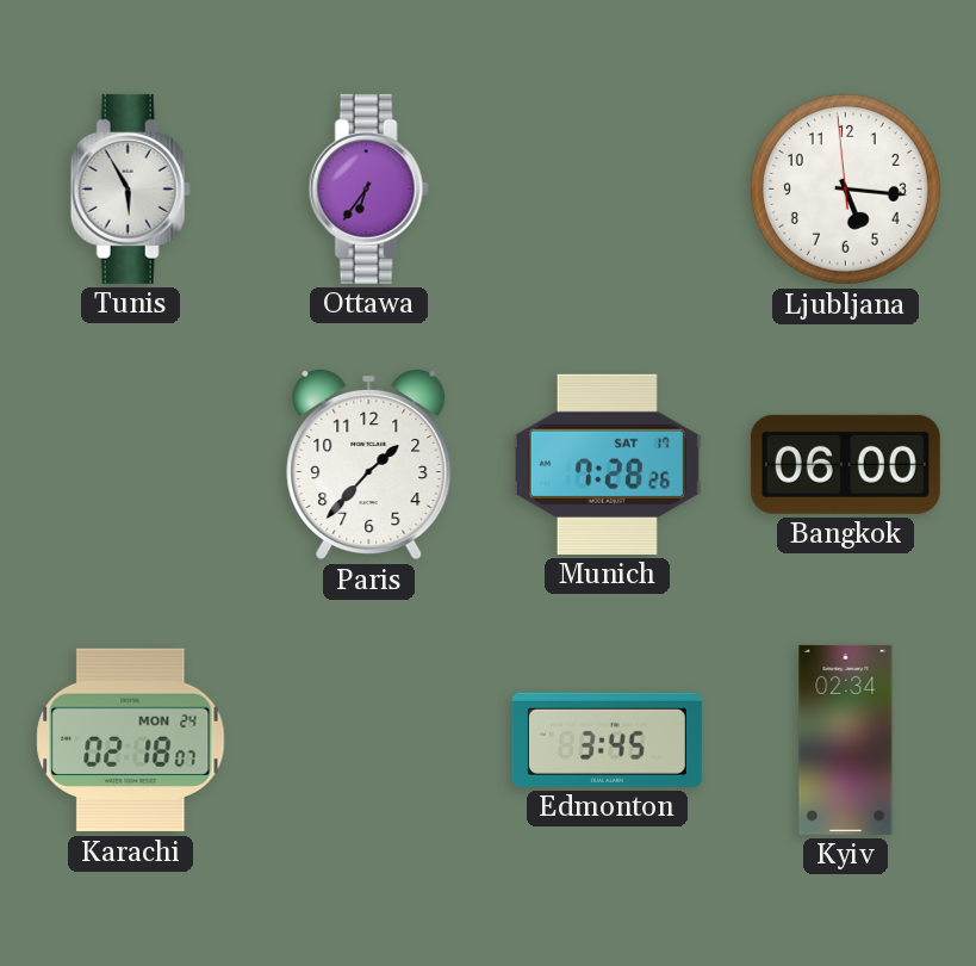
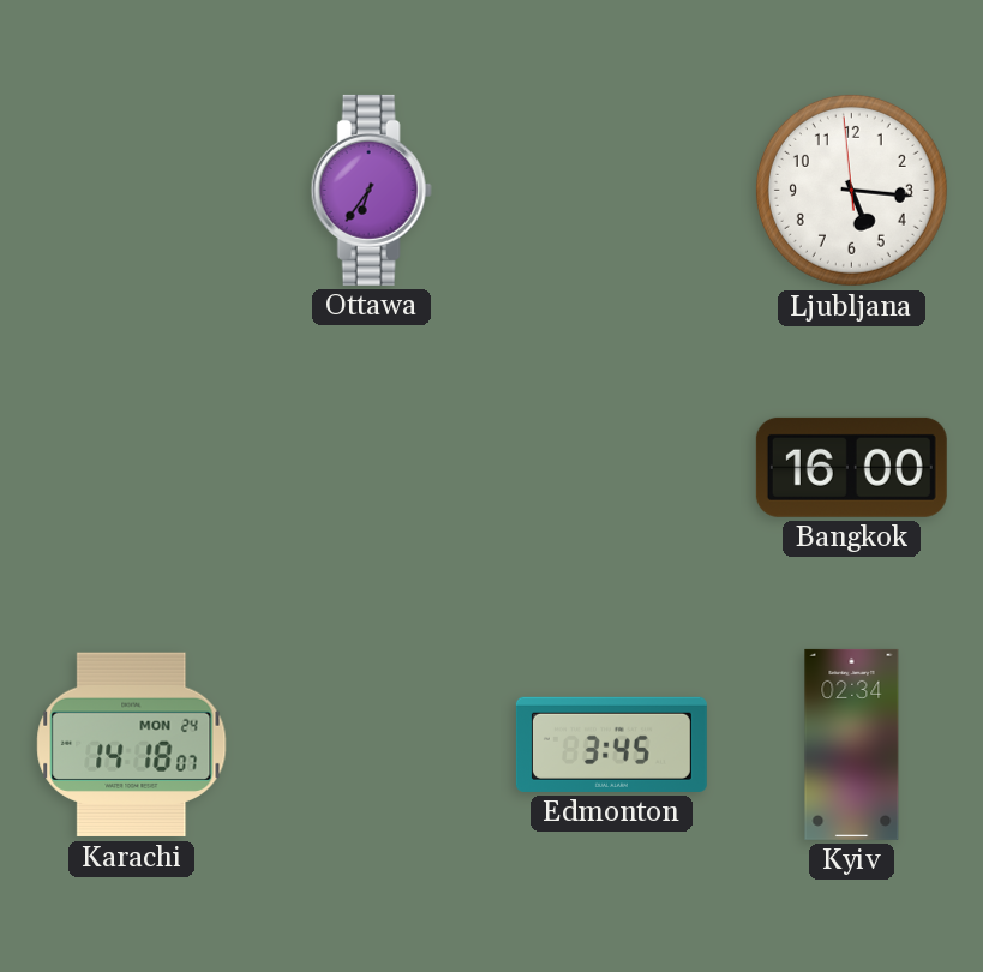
Tunis: 5:55 -> none
Paris: 1:37 -> none
Munich: 7:28 -> none
Bangkok: 06:00 -> 16:00
Karachi: 02:18 -> 14:18
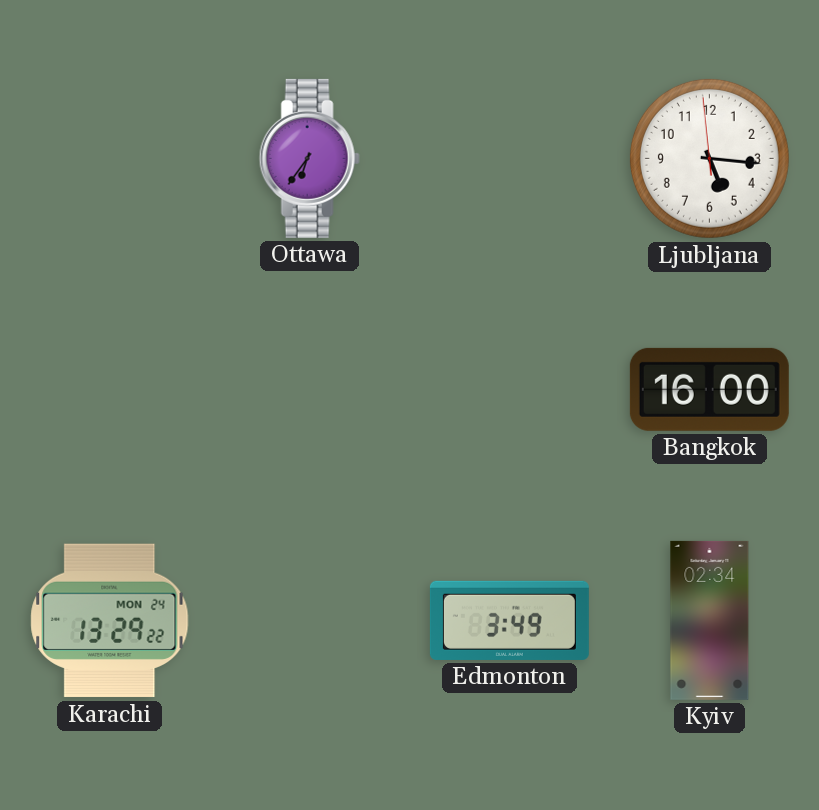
Karachi: 14:18 -> 13:29
Edmonton: 3:45 -> 3:49
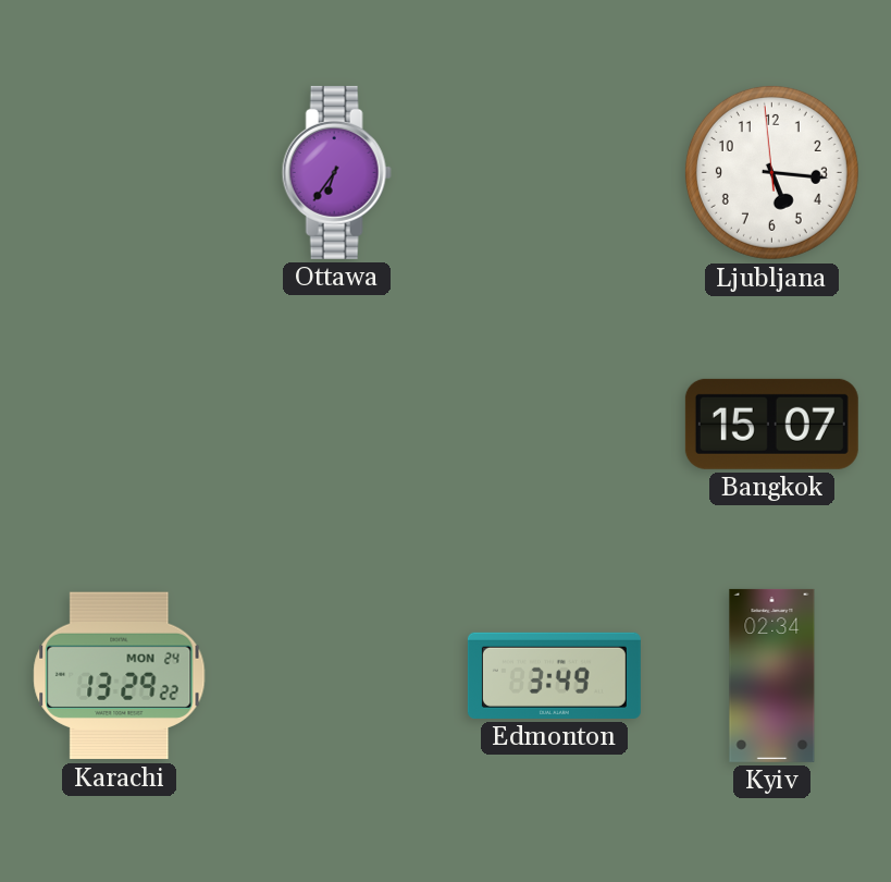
Bangkok: 16:00 -> 15:07
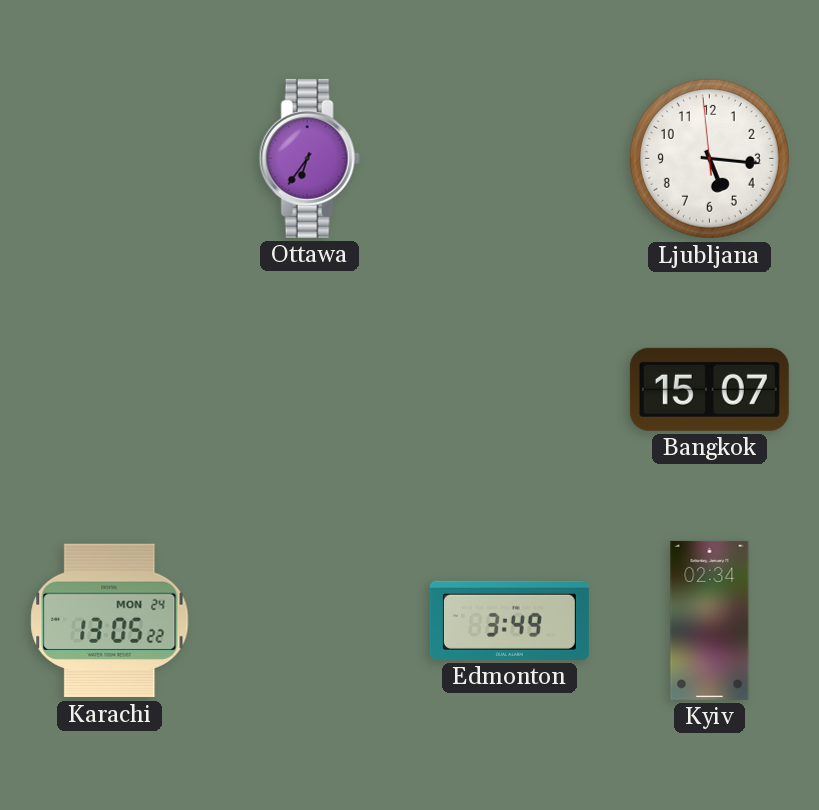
Karachi: 13:29 -> 13:05
